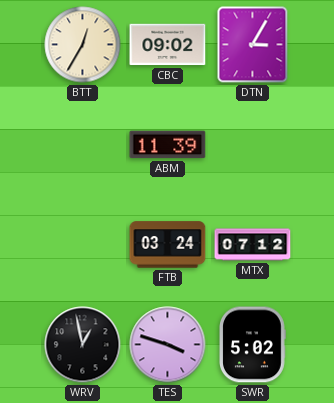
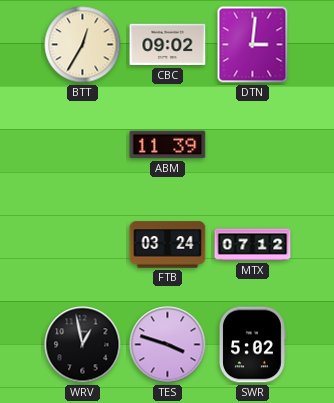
DTN: 3:05 -> 3:01
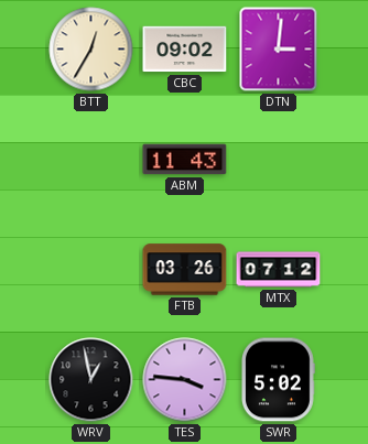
ABM: 11:39 -> 11:43
FTB: 03:24 -> 03:26
TES: 3:48 -> 3:46
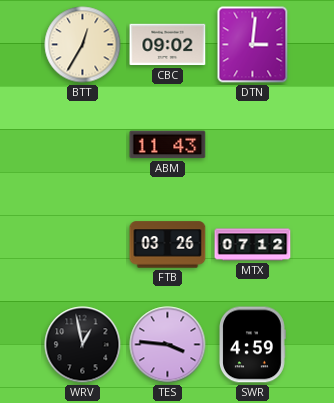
SWR: 5:02 -> 4:59
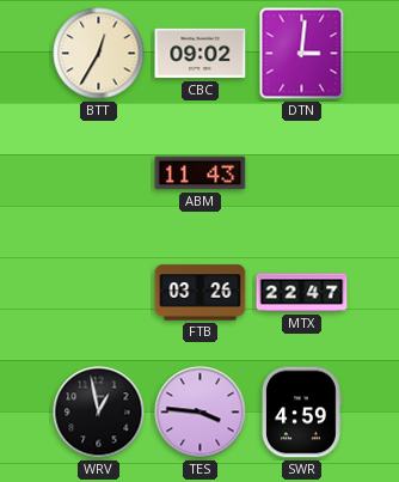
MTX: 07:12 -> 22:47
